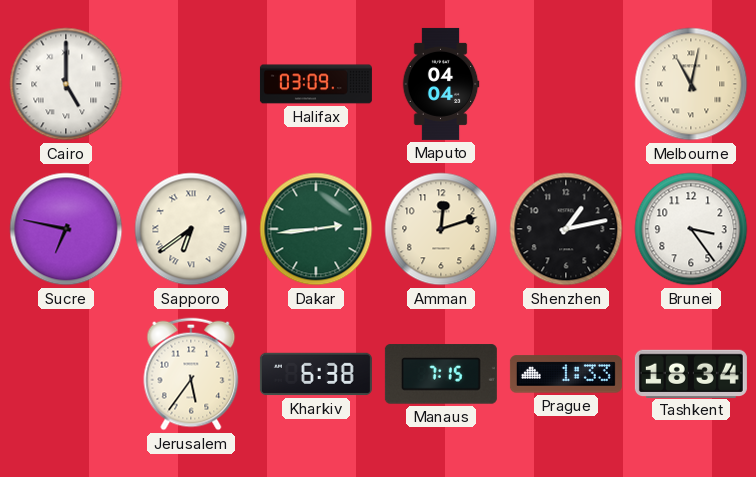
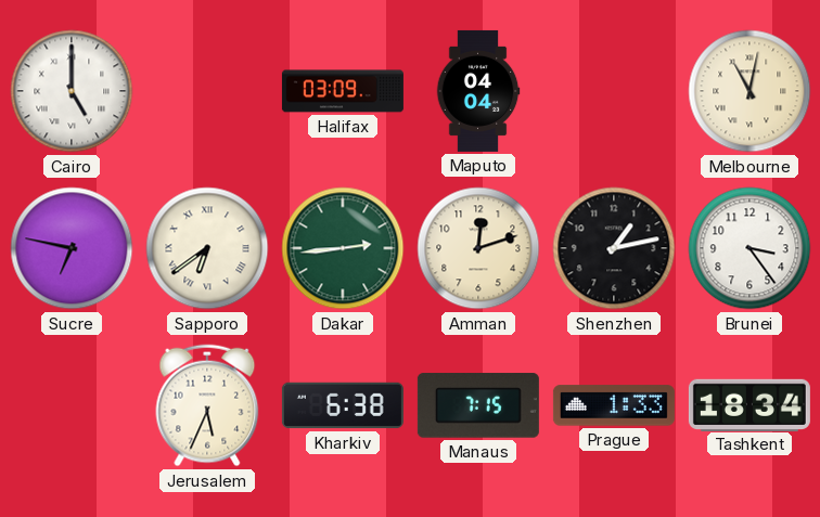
Jerusalem: 5:36 -> 5:34
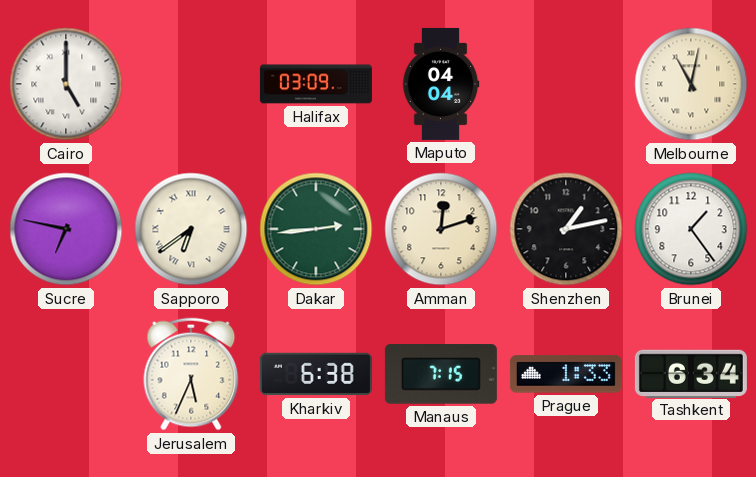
Brunei: 3:24 -> 1:24
Tashkent: 18:34 -> 6:34
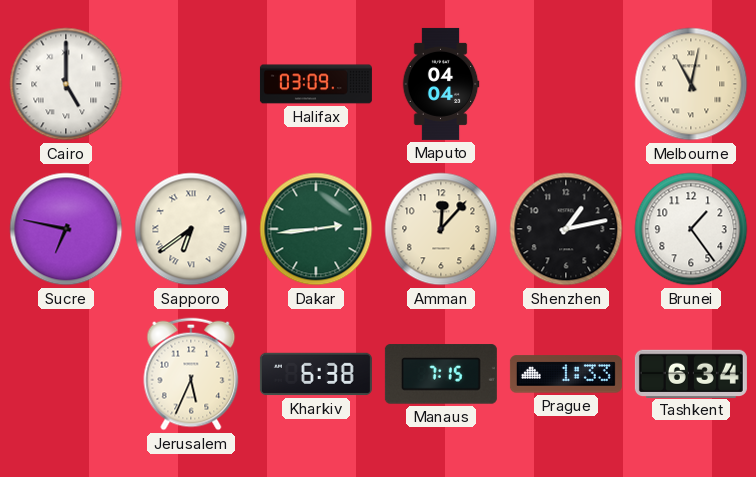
Amman: 12:12 -> 12:07
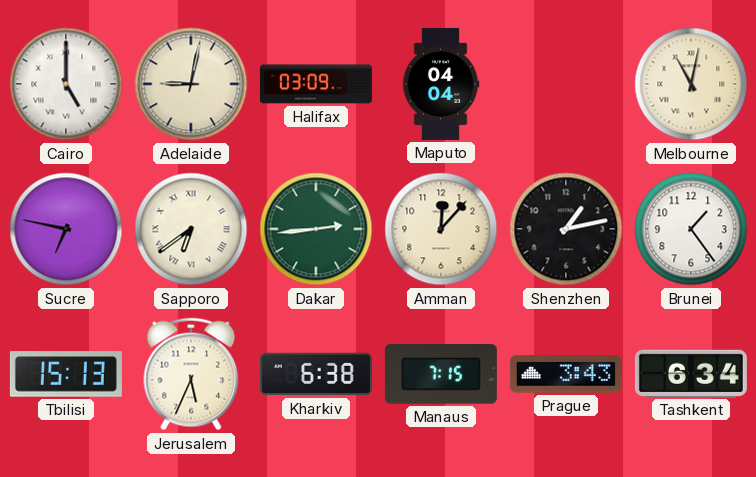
Adelaide: none -> 9:02
Tbilisi: none -> 15:13
Prague: 1:33 -> 3:43
